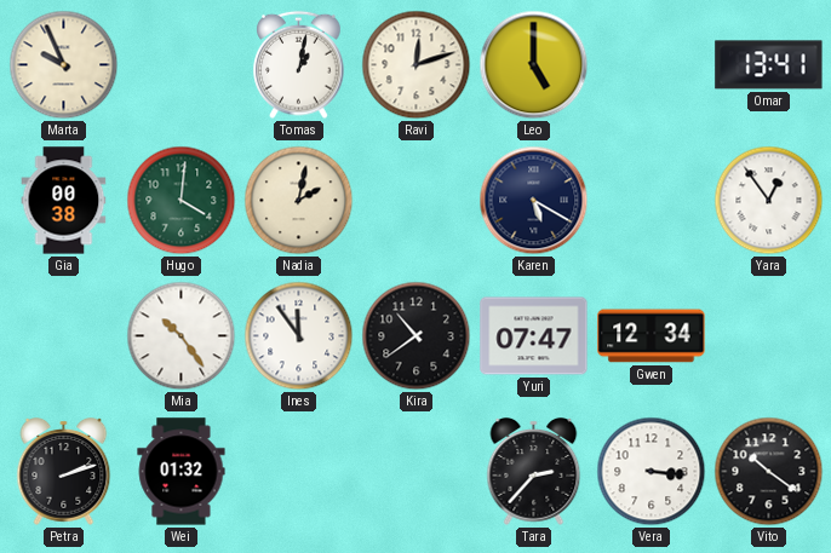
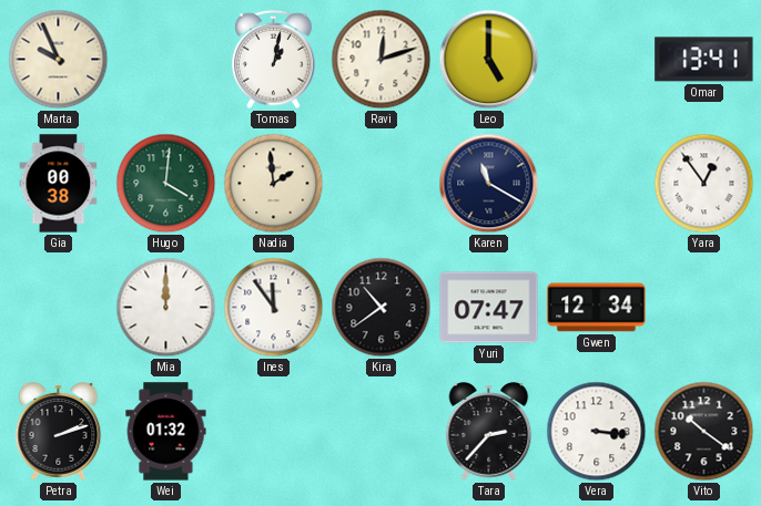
Nadia: 2:02 -> 1:59
Karen: 5:20 -> 11:20
Mia: 10:24 -> 12:00
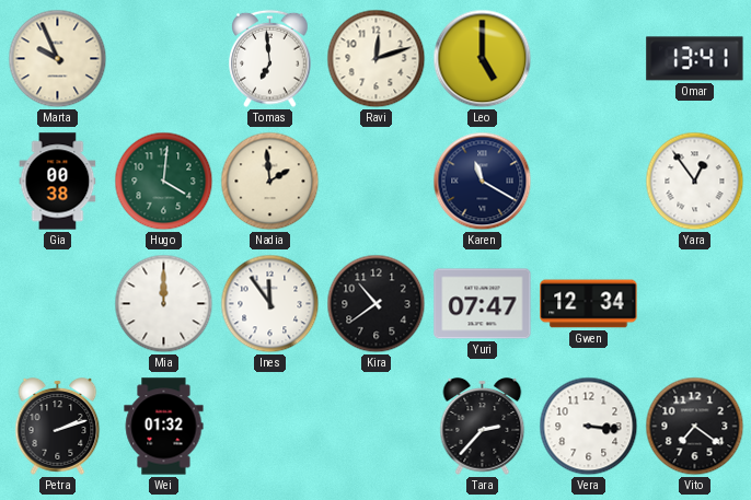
Tomas: 1:02 -> 6:59
Vito: 10:21 -> 7:21
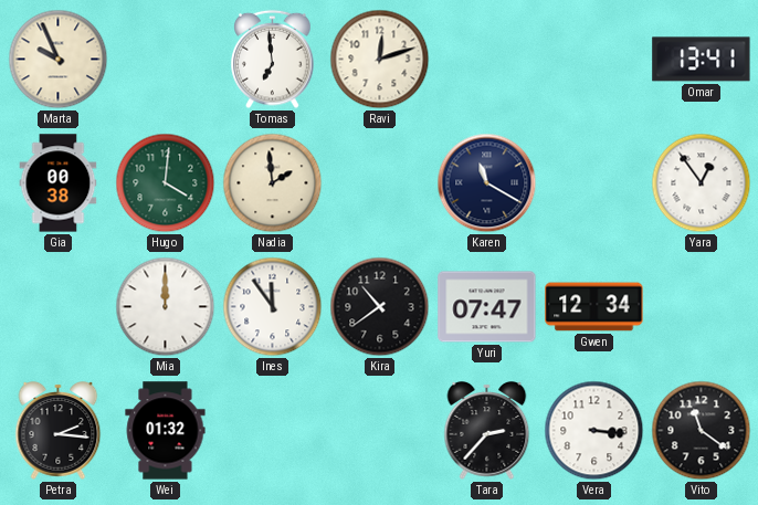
Leo: 5:00 -> none
Petra: 2:12 -> 2:16
Vito: 7:21 -> 11:21
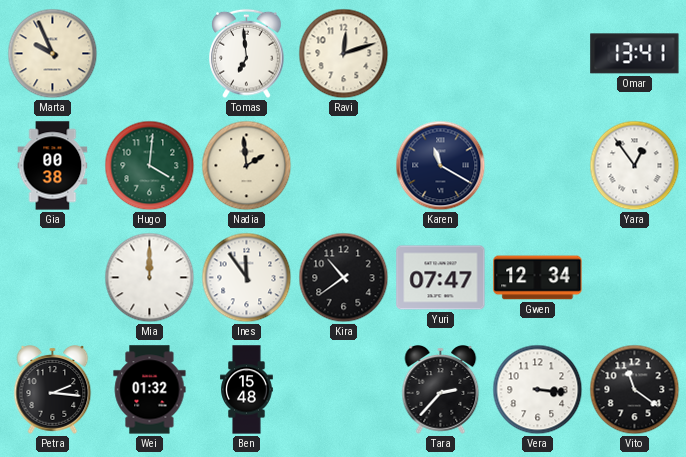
Ben: none -> 15:48
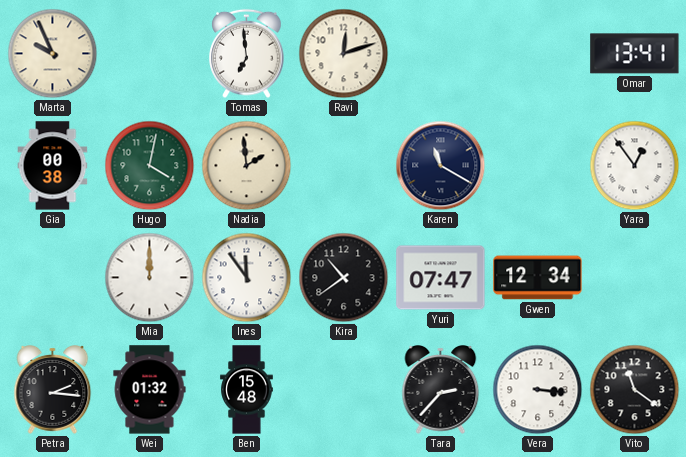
Hugo: 4:01 -> 4:02
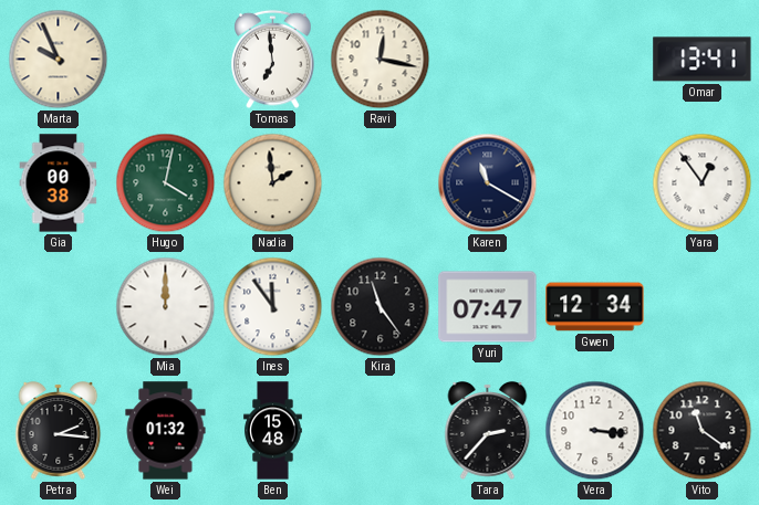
Ravi: 12:12 -> 12:17
Kira: 10:39 -> 11:24
